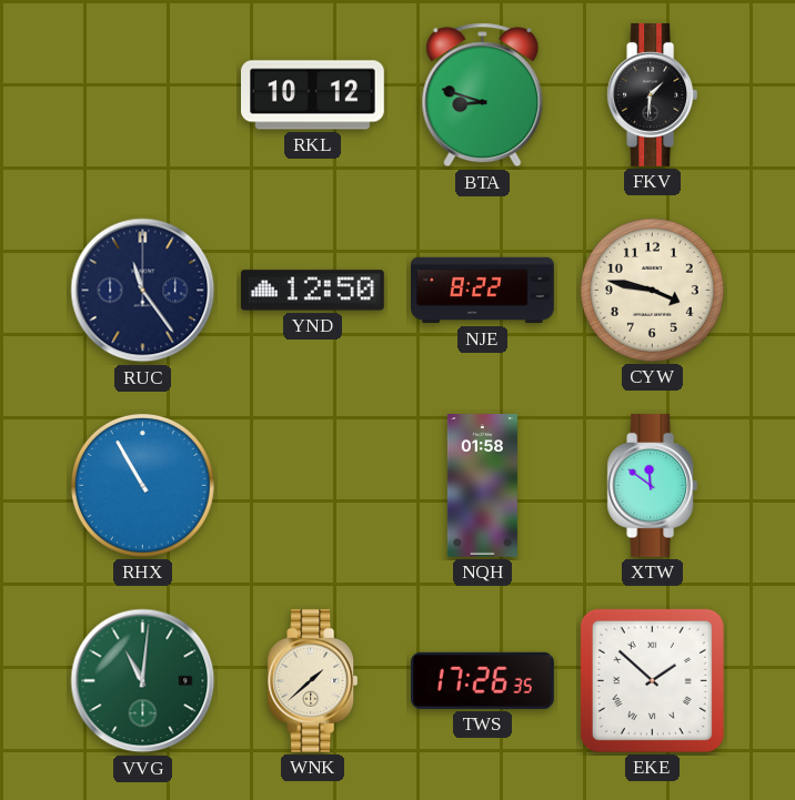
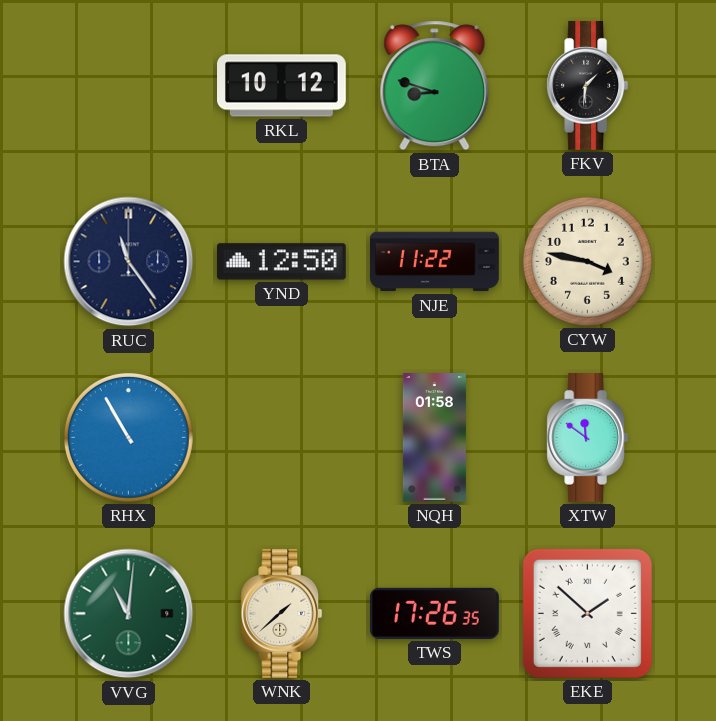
NJE: 8:22 -> 11:22
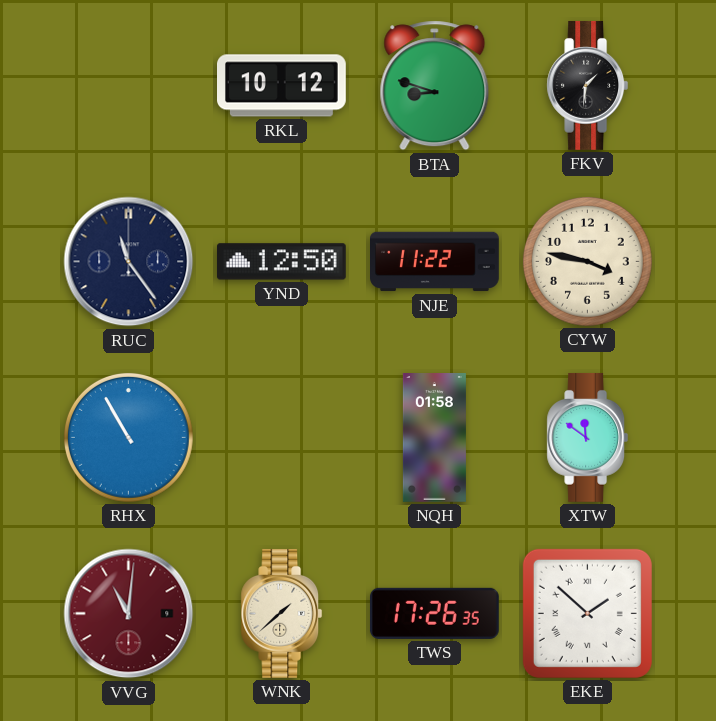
VVG dial: green -> burgundy
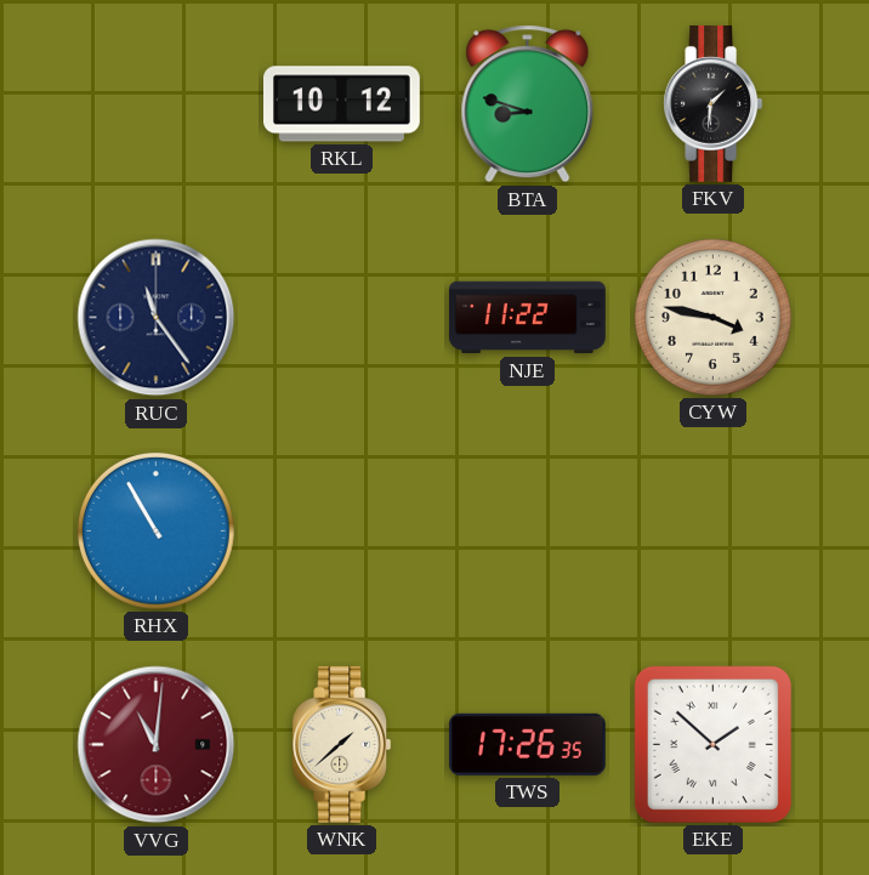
YND: 12:50 -> none
NQH: 01:58 -> none
XTW: 11:51 -> none
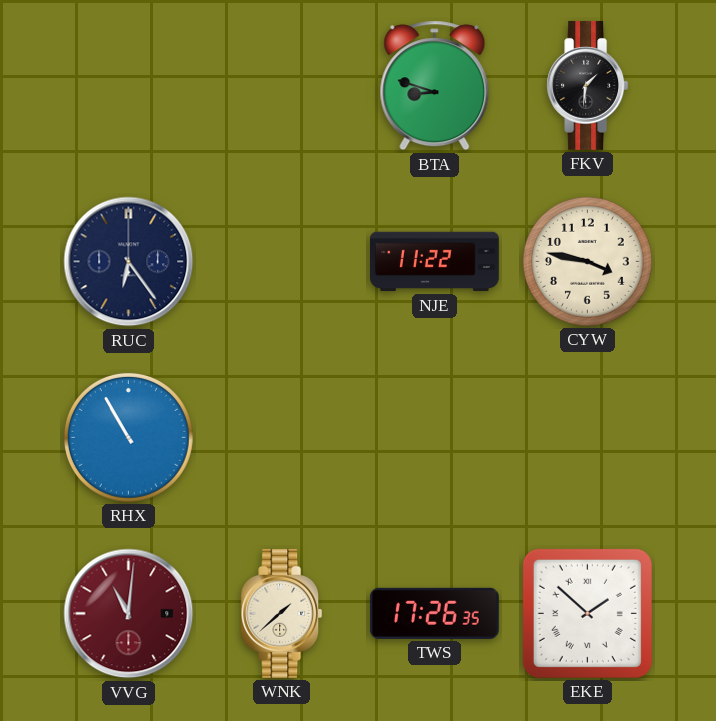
RKL: 10:12 -> none
RUC: 11:24 -> 6:24
